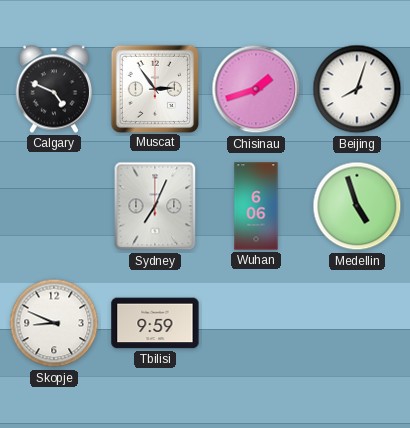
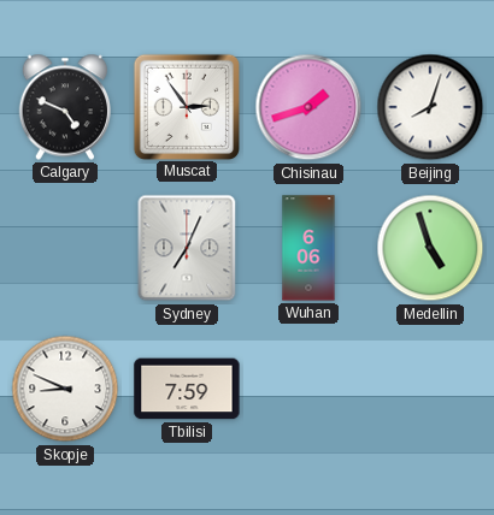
Tbilisi: 9:59 -> 7:59
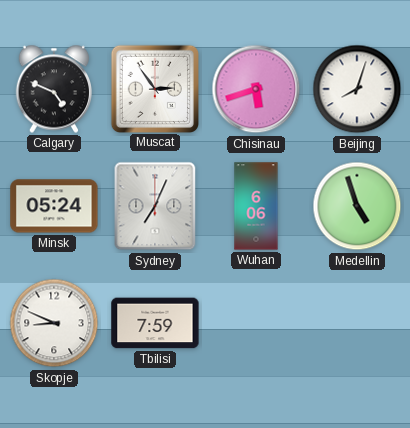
Chisinau: 1:42 -> 5:42
Minsk: none -> 05:24
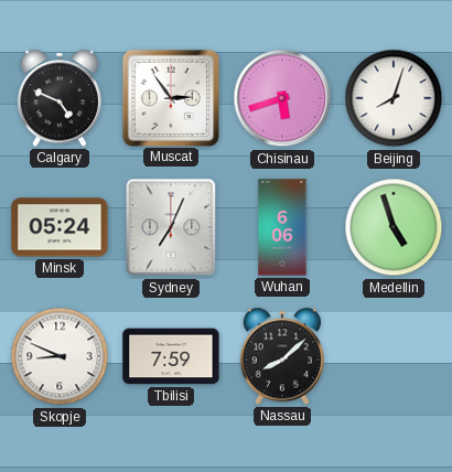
Nassau: none -> 8:08
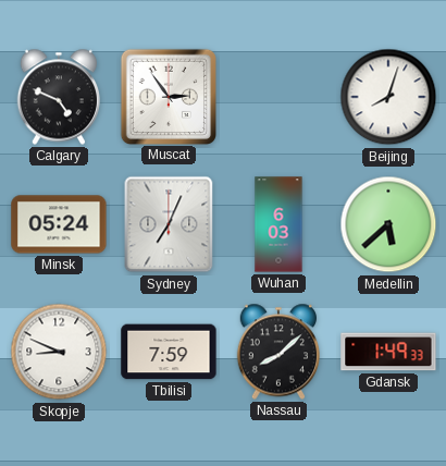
Chisinau: 5:42 -> none
Wuhan: 6:06 -> 6:03
Medellin: 4:57 -> 5:38
Gdansk: none -> 1:49
